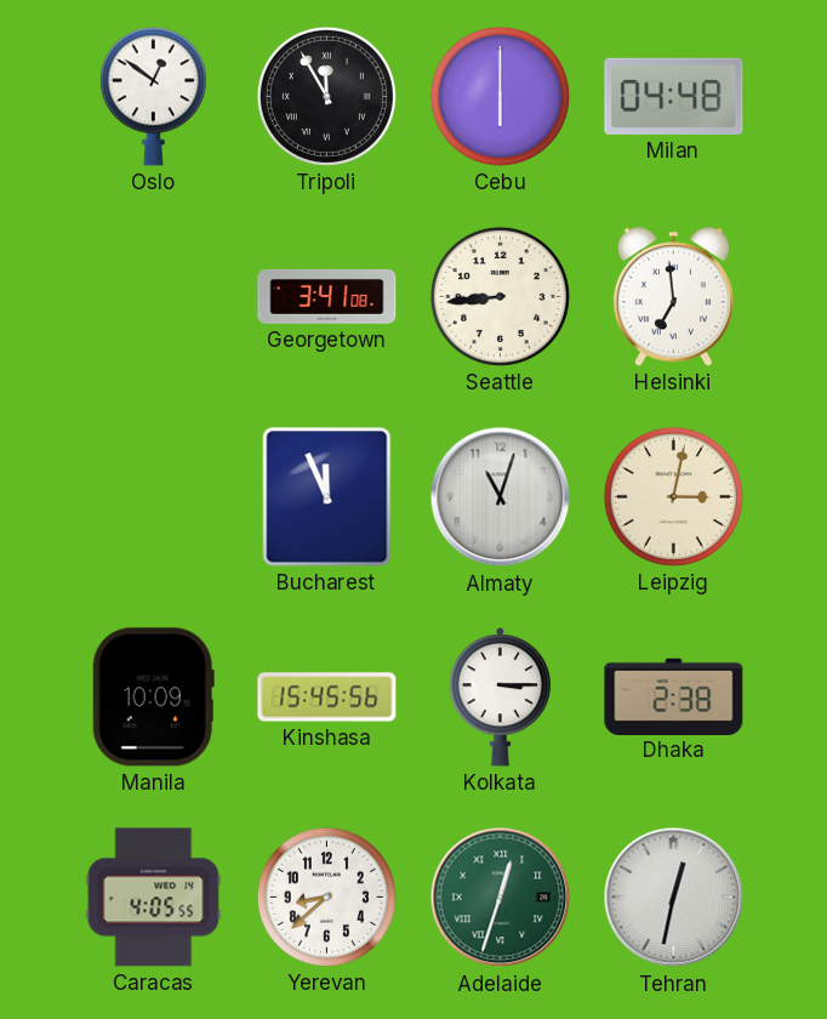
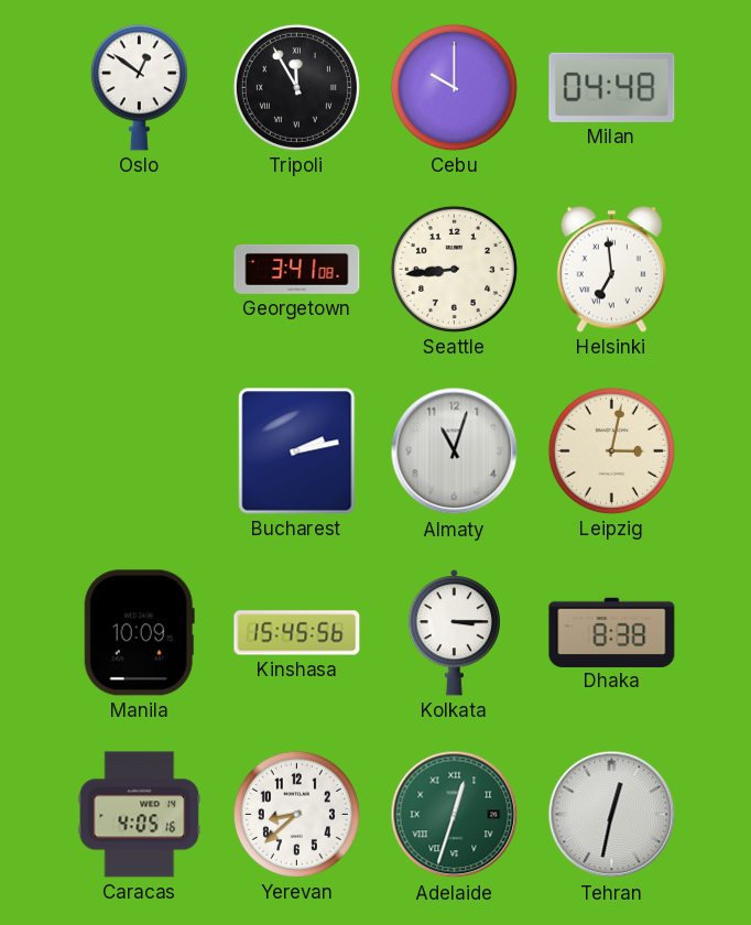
Cebu: 6:00 -> 10:00
Bucharest: 11:56 -> 2:13
Dhaka: 2:38 -> 8:38
Caracas: 4:05:55 -> 4:05:16
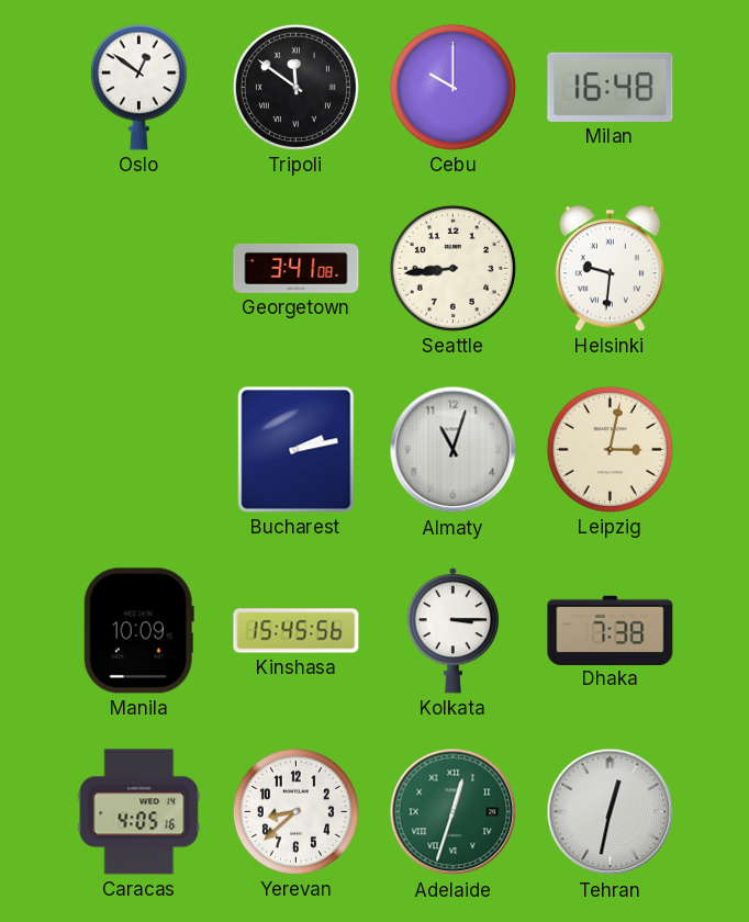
Tripoli: 11:55 -> 11:51
Milan: 04:48 -> 16:48
Helsinki: 6:59 -> 9:31
Dhaka: 8:38 -> 7:38
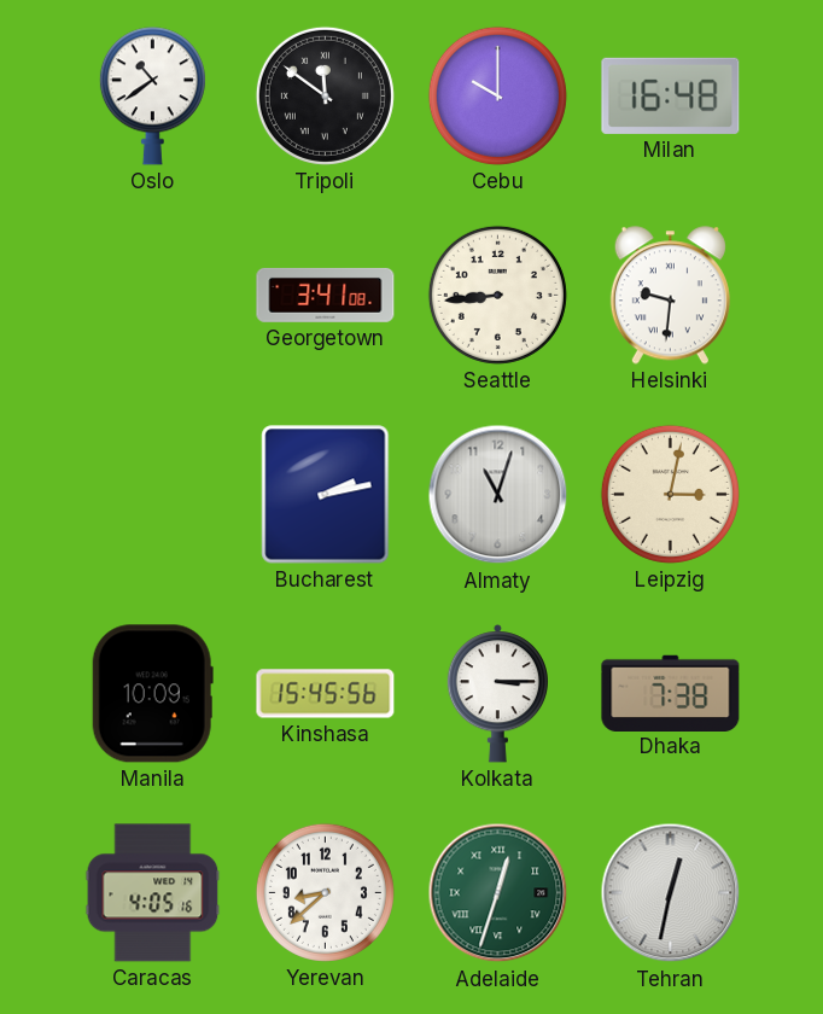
Oslo: 12:51 -> 10:39
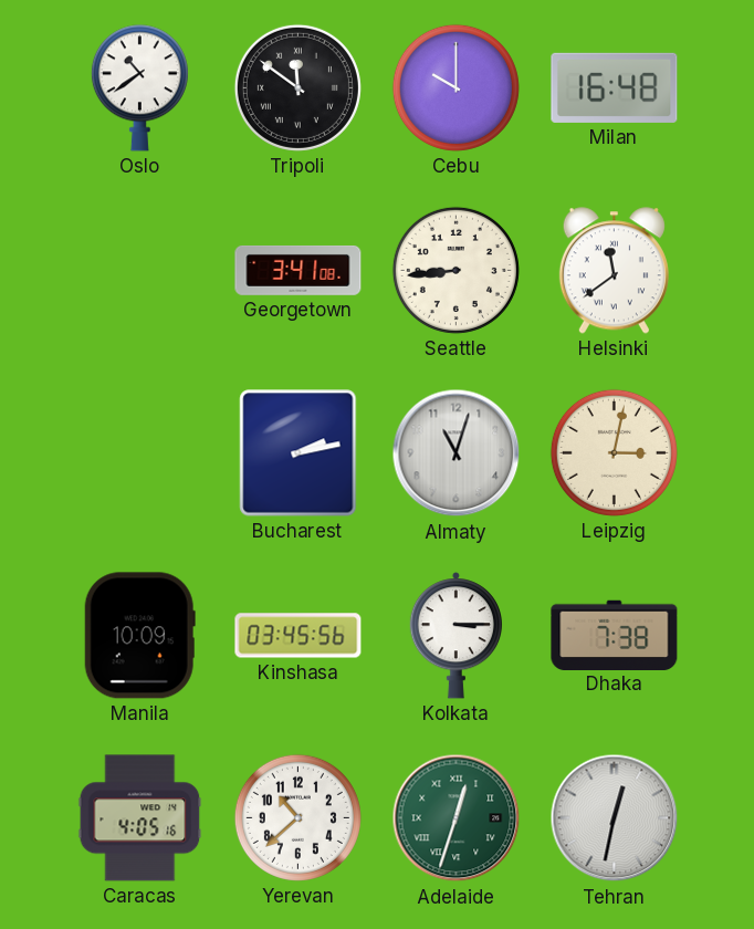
Helsinki: 9:31 -> 11:39
Kinshasa: 15:45 -> 03:45
Yerevan: 8:38 -> 10:38
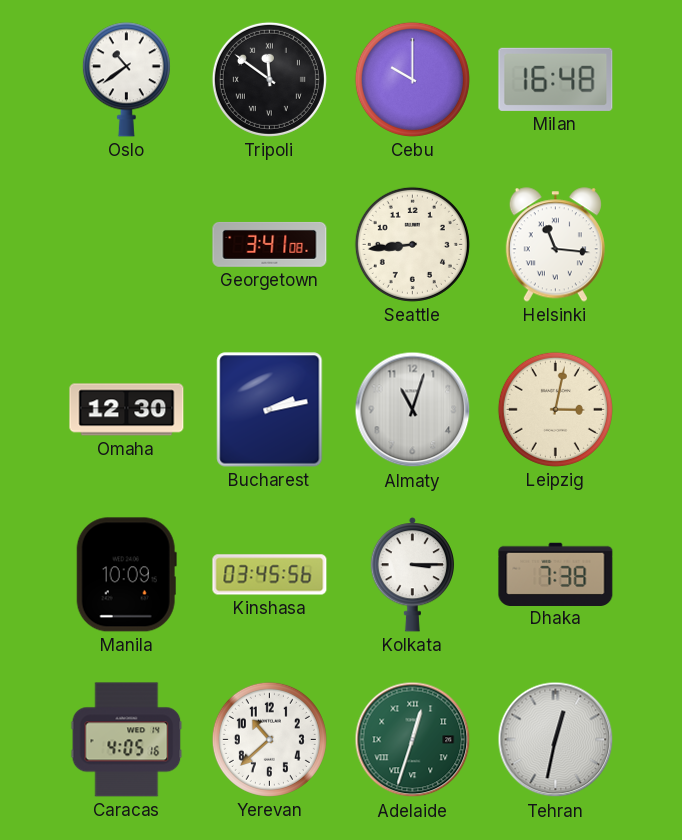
Helsinki: 11:39 -> 11:16
Omaha: none -> 12:30
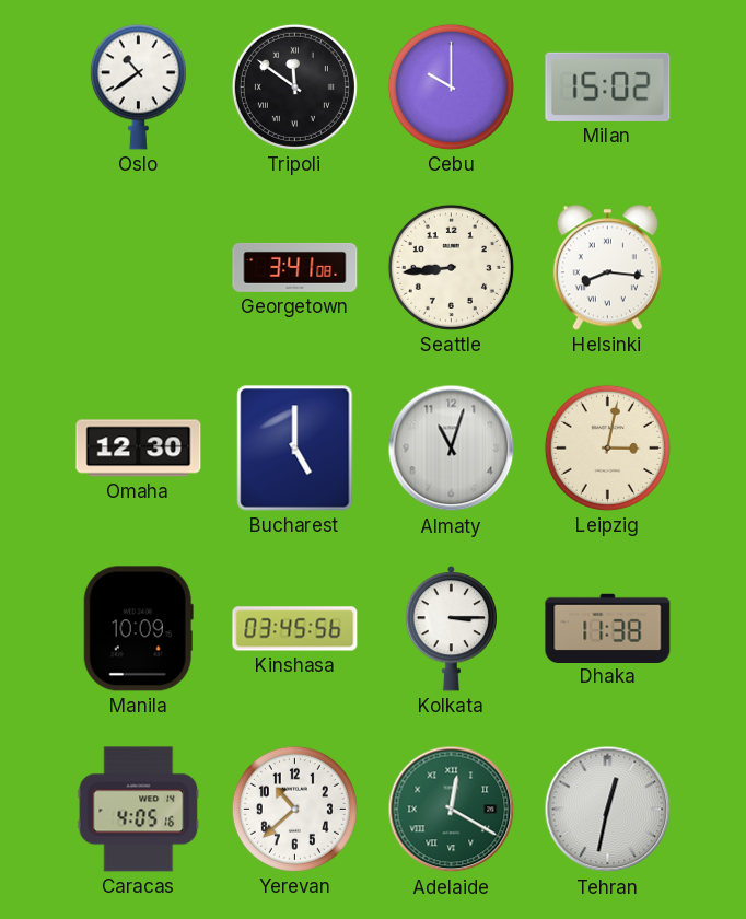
Milan: 16:48 -> 15:02
Helsinki: 11:16 -> 8:16
Bucharest: 2:13 -> 5:00
Dhaka: 7:38 -> 11:38
Adelaide: 12:33 -> 12:20
